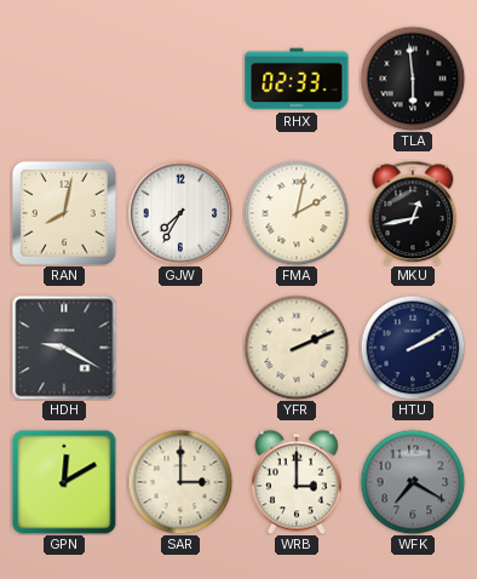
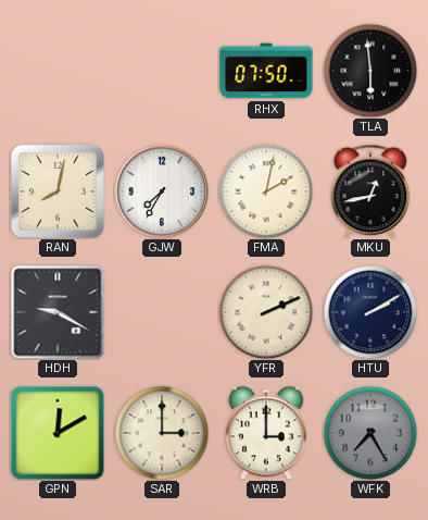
RHX: 02:33 -> 07:50
WFK: 7:20 -> 7:25
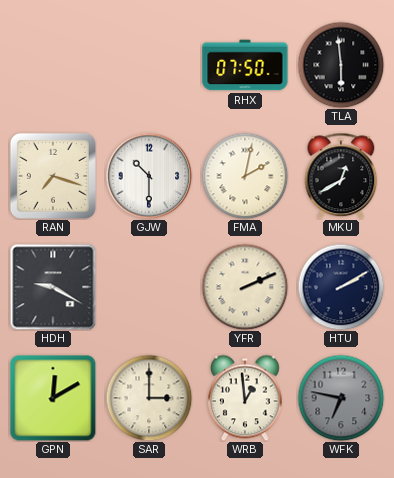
RAN: 8:02 -> 7:18
GJW: 7:35 -> 10:30
MKU: 12:43 -> 12:40
WRB: 3:00 -> 12:59
WFK: 7:25 -> 6:47
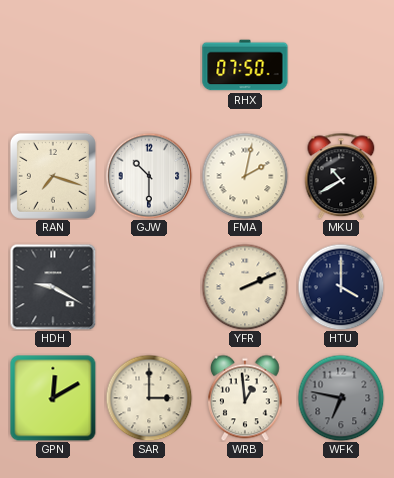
TLA: 5:59 -> none
MKU: 12:40 -> 10:40
HTU: 2:10 -> 4:00
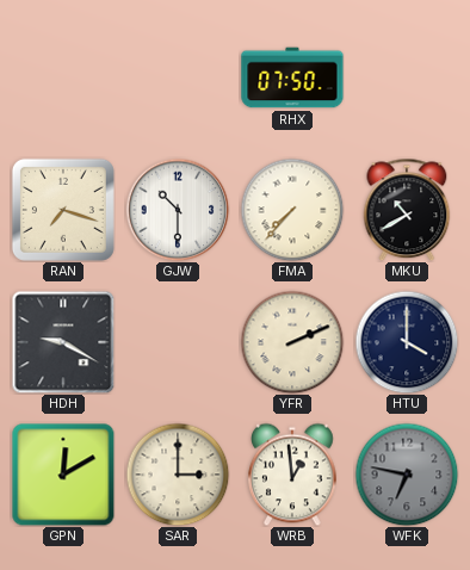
FMA: 2:02 -> 7:37
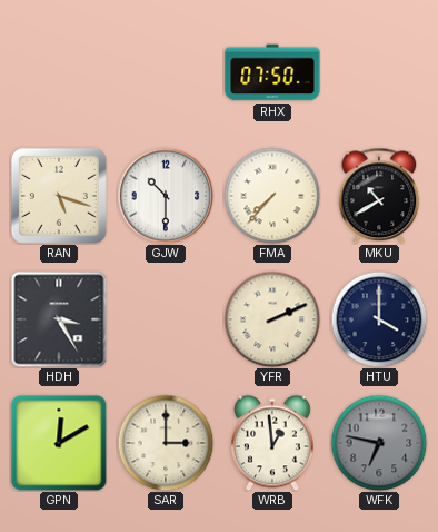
RAN: 7:18 -> 5:18
HDH: 9:20 -> 3:25
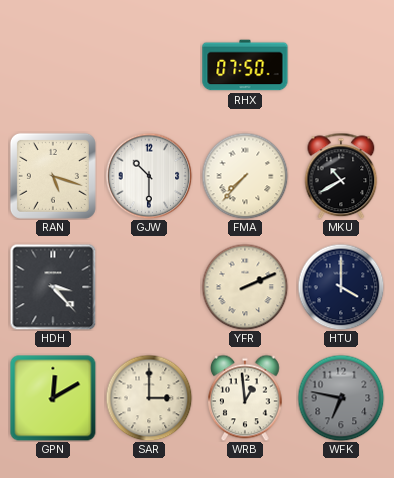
HDH: 3:25 -> 3:23
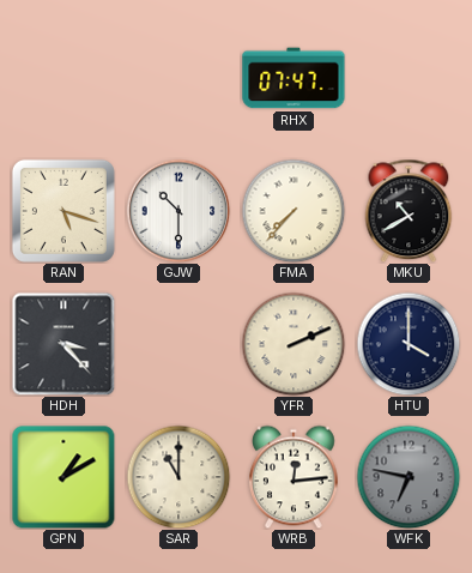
RHX: 07:50 -> 07:47
GPN: 12:10 -> 1:10
SAR: 3:00 -> 11:00
WRB: 12:59 -> 12:14
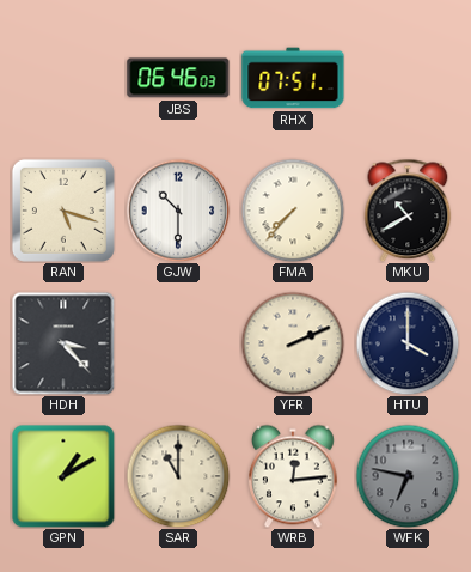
JBS: none -> 06:46
RHX: 07:47 -> 07:51
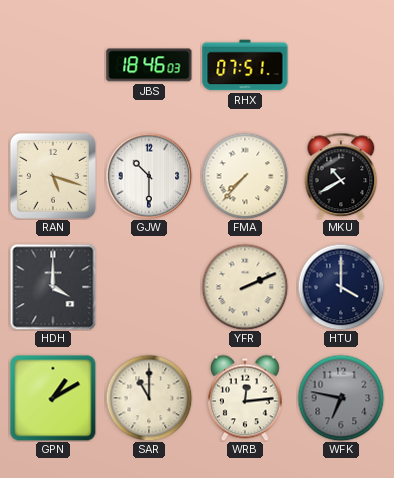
JBS: 06:46 -> 18:46
HDH: 3:23 -> 4:00
